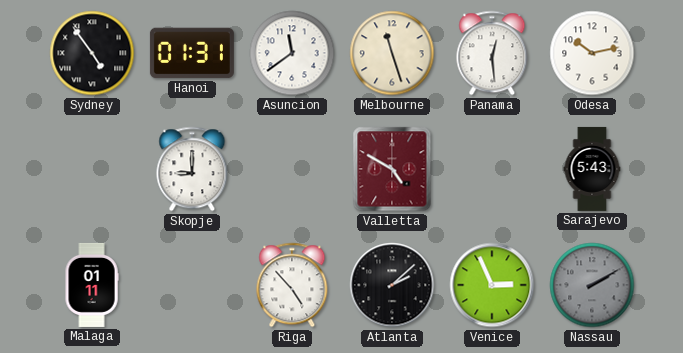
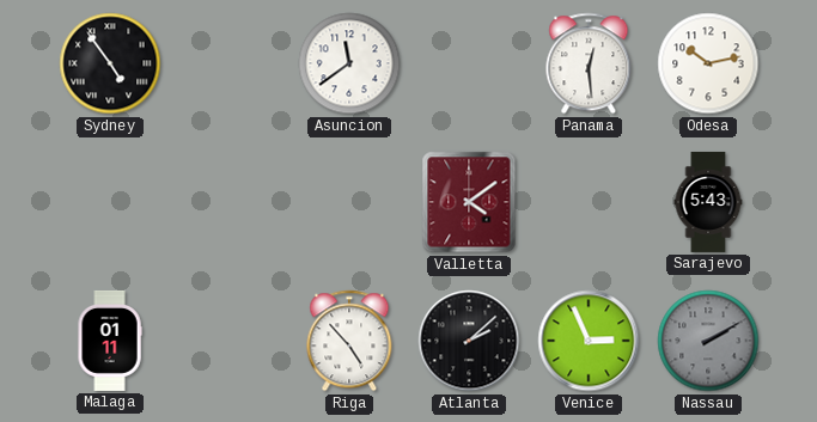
Hanoi: 01:31 -> none
Melbourne: 11:27 -> none
Skopje: 9:00 -> none
Valletta: 4:50 -> 4:09
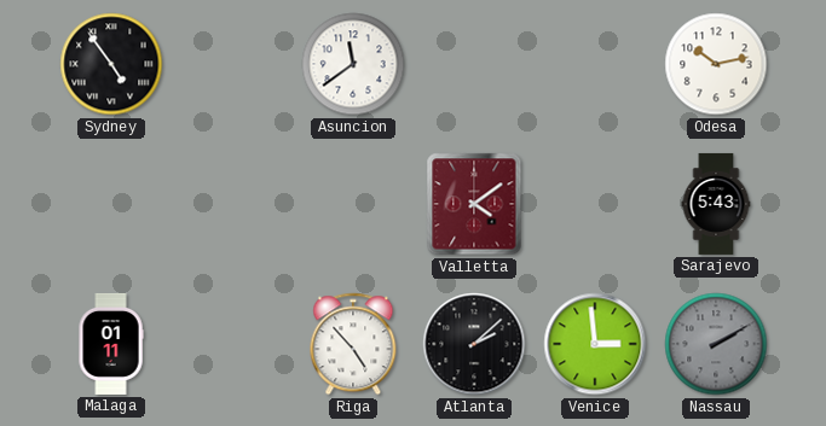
Panama: 12:29 -> none
Venice: 2:56 -> 2:59
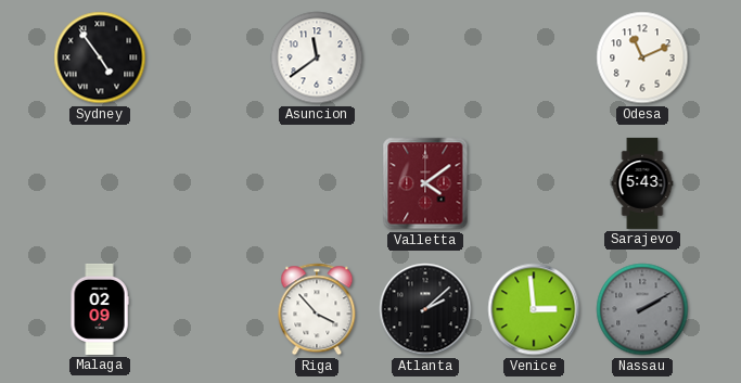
Odesa: 10:13 -> 11:11
Malaga: 01:11 -> 02:09
Riga: 4:53 -> 3:53
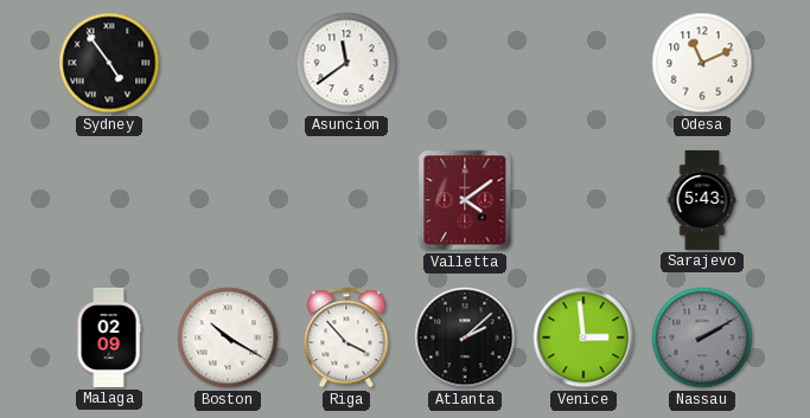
Boston: none -> 10:20
